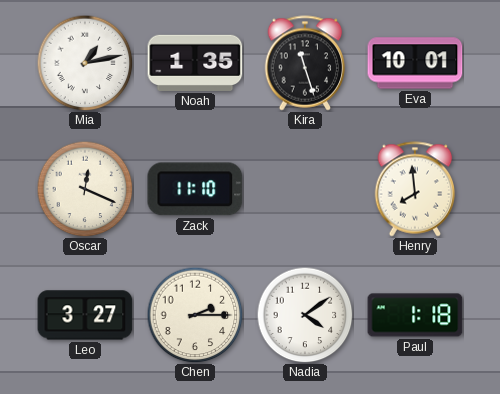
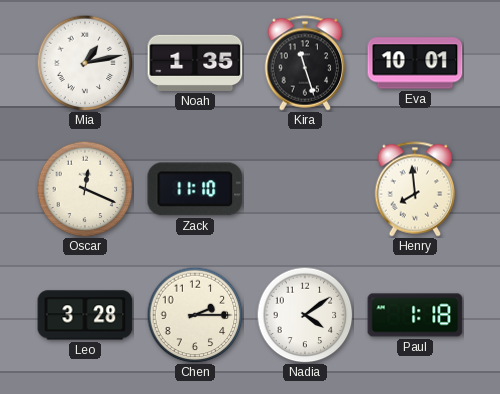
Leo: 3:27 -> 3:28
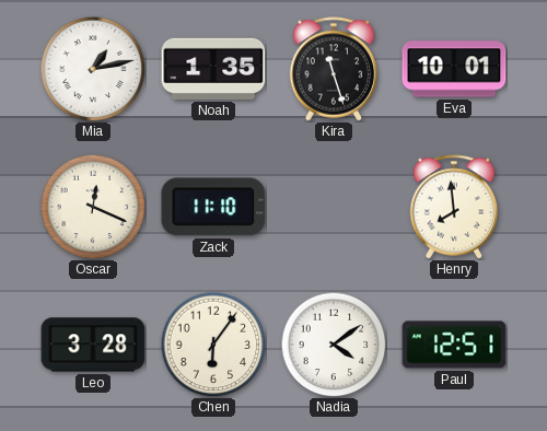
Chen: 2:15 -> 6:06
Paul: 1:18 -> 12:51
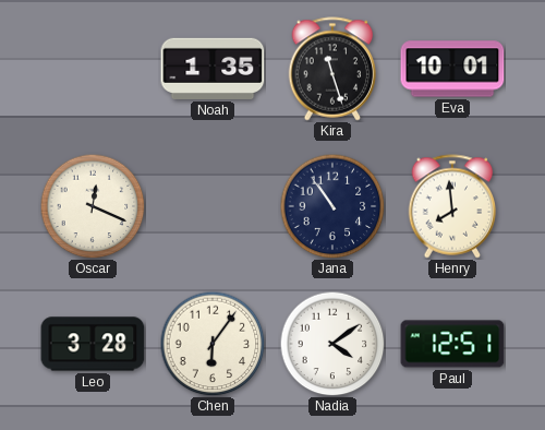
Mia: 1:13 -> none
Zack: 11:10 -> none
Jana: none -> 10:54
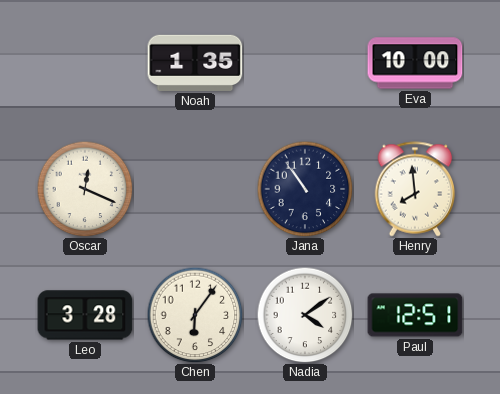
Kira: 11:27 -> none
Eva: 10:01 -> 10:00
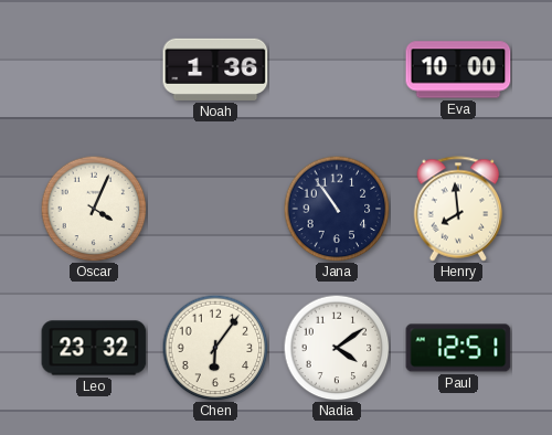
Noah: 1:35 -> 1:36
Oscar: 12:19 -> 4:04
Leo: 3:28 -> 23:32
